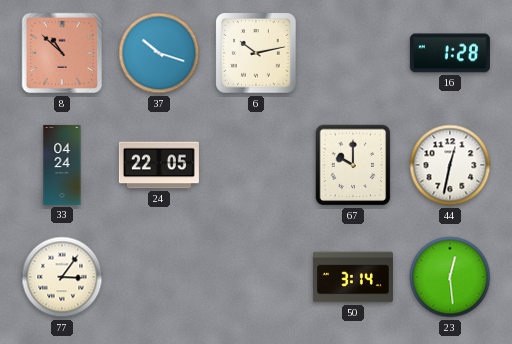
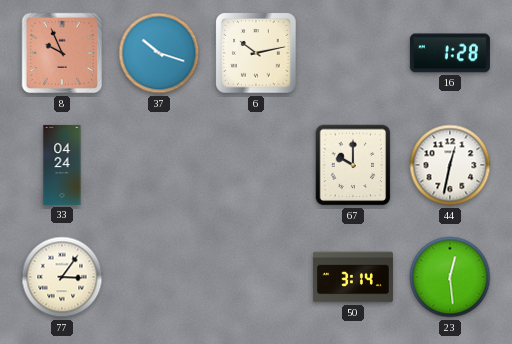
8: 10:52 -> 9:56
24: 22:05 -> none
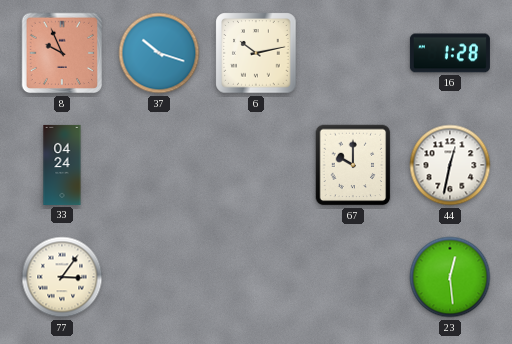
50: 3:14 -> none
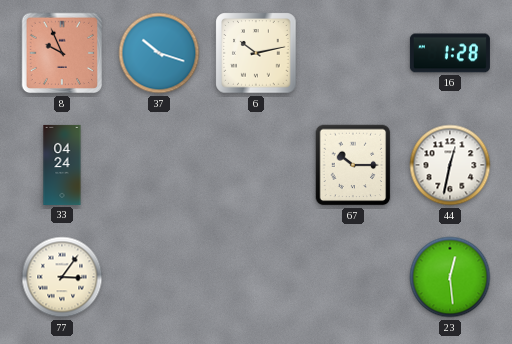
67: 10:00 -> 10:15
